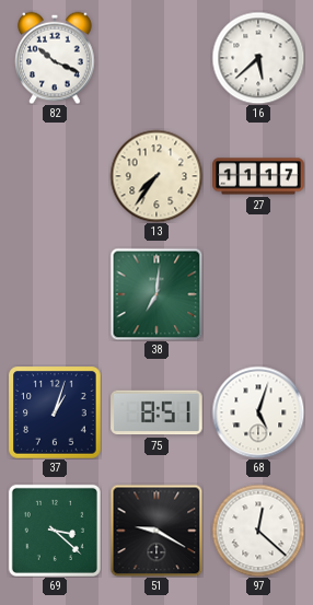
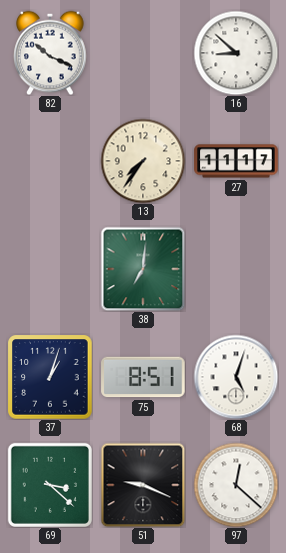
16: 5:38 -> 8:52
51: 9:20 -> 9:19
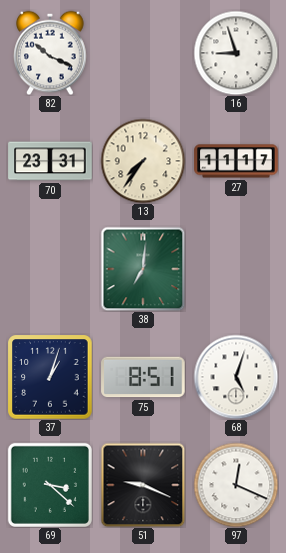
16: 8:52 -> 8:57
70: none -> 23:31
97: 12:22 -> 12:19
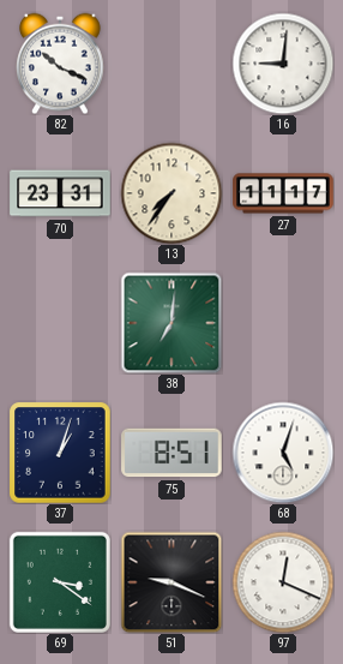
16: 8:57 -> 9:01
69: 3:22 -> 3:21
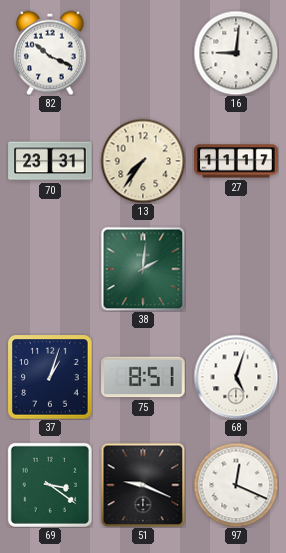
38: 7:01 -> 2:01
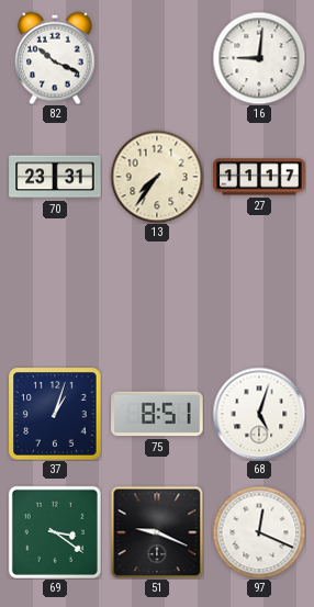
38: 2:01 -> none
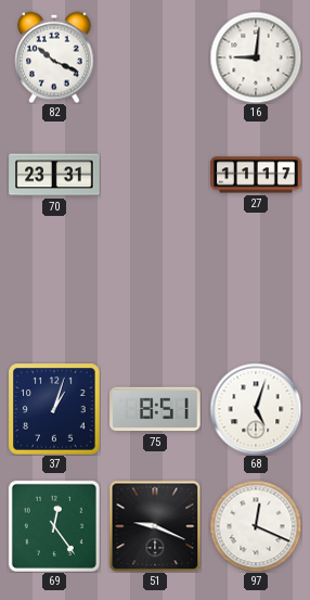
13: 7:36 -> none
69: 3:21 -> 12:24
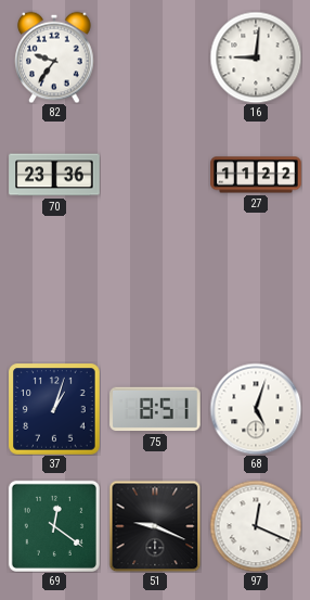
82: 10:19 -> 9:36
70: 23:31 -> 23:36
27: 11:17 -> 11:22
69: 12:24 -> 12:21
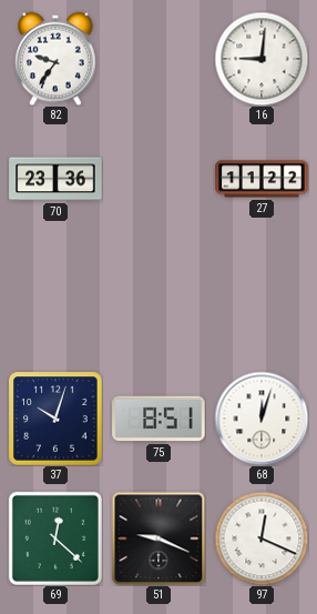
37: 1:03 -> 10:03
68: 5:03 -> 12:03
69: 12:21 -> 12:22
